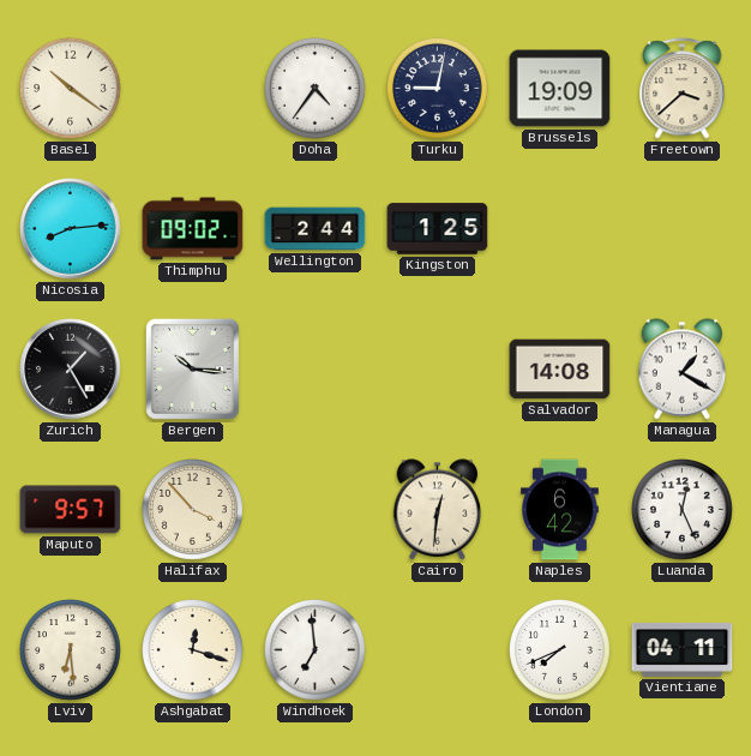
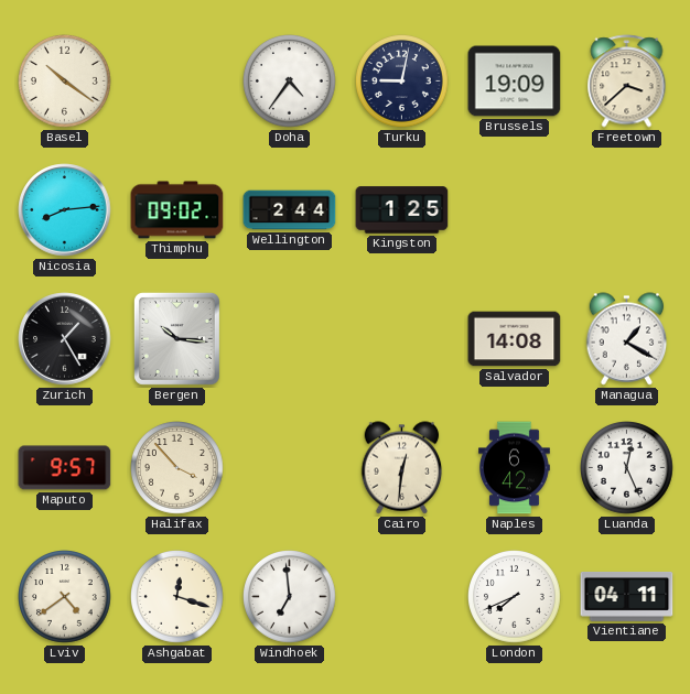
Lviv: 6:29 -> 4:39
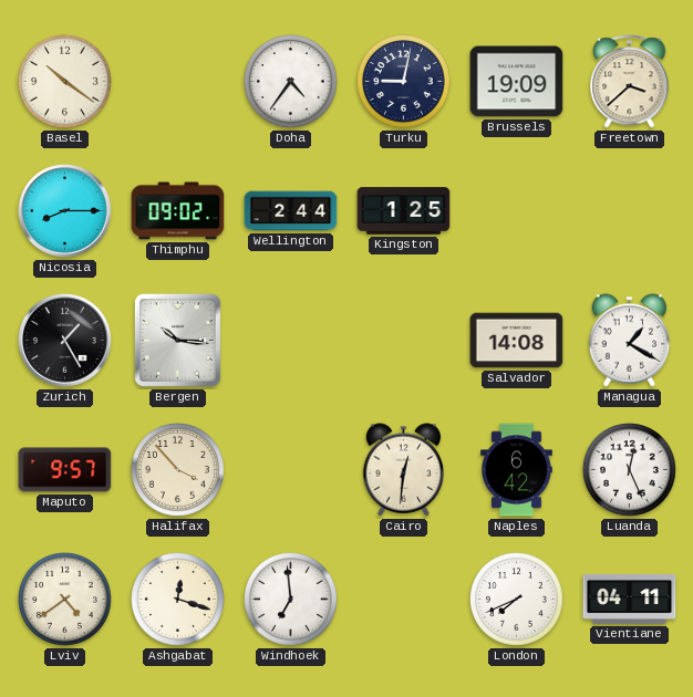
Nicosia: 8:14 -> 8:15
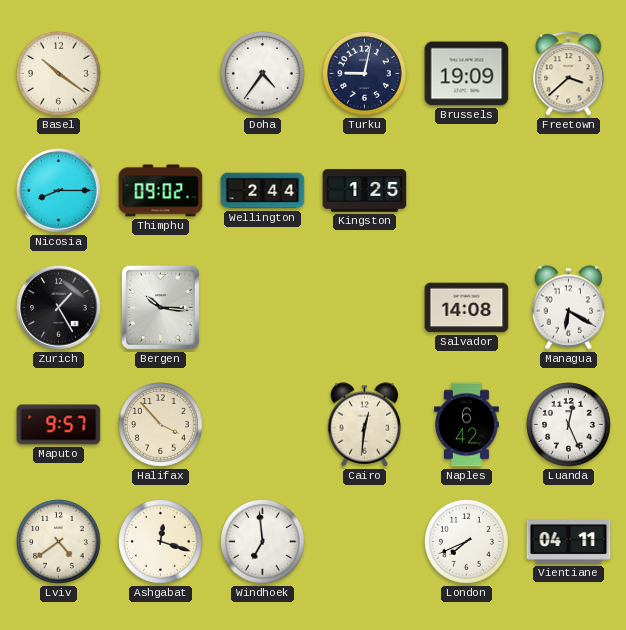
Managua: 1:20 -> 6:20
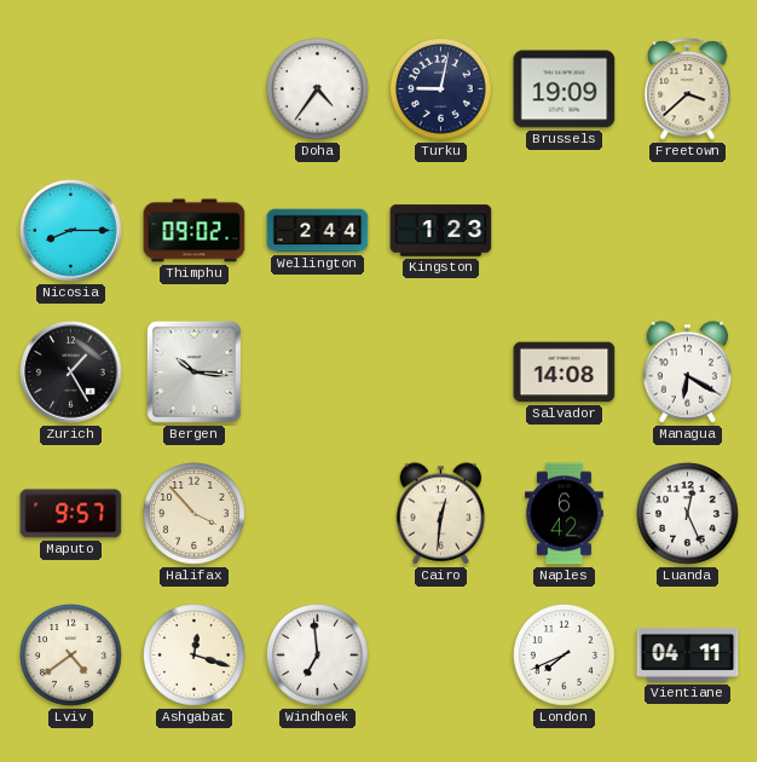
Basel: 10:21 -> none
Kingston: 1:25 -> 1:23
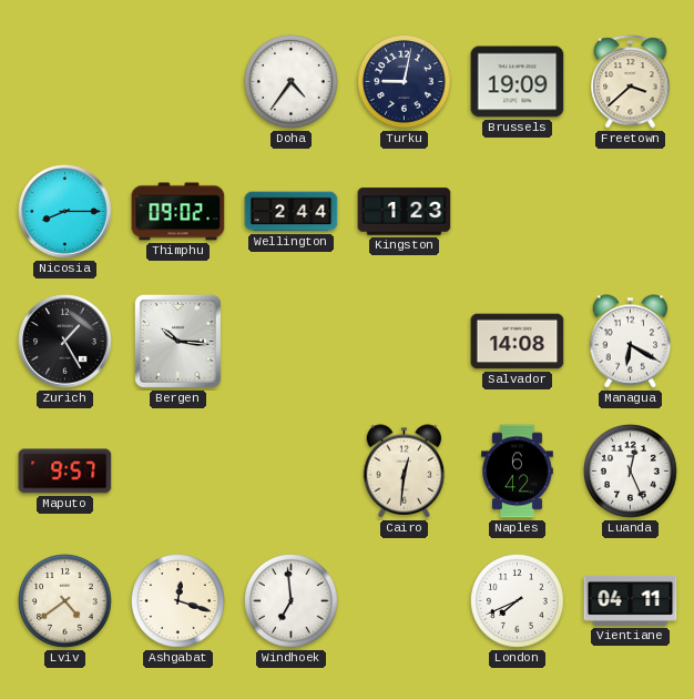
Halifax: 3:53 -> none
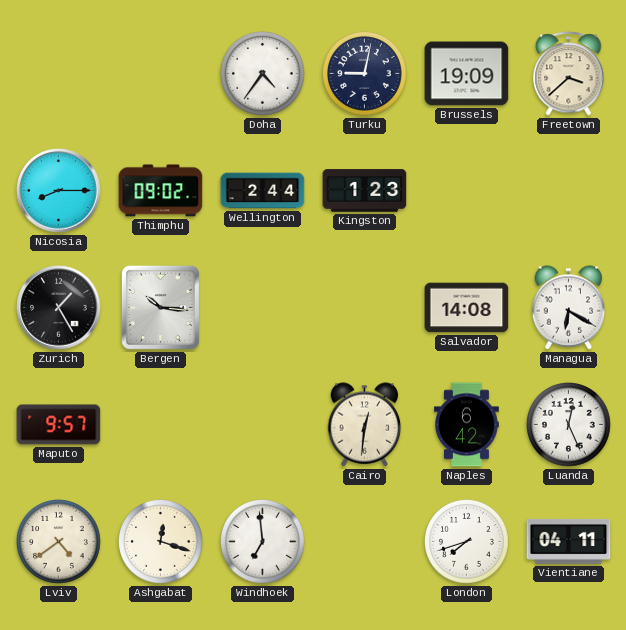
London: 7:41 -> 7:42
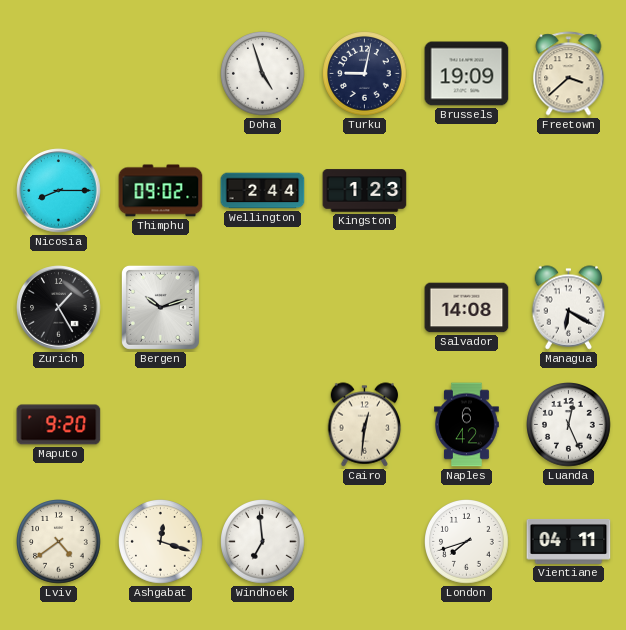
Doha: 4:36 -> 4:57
Bergen: 10:16 -> 10:12
Maputo: 9:57 -> 9:20
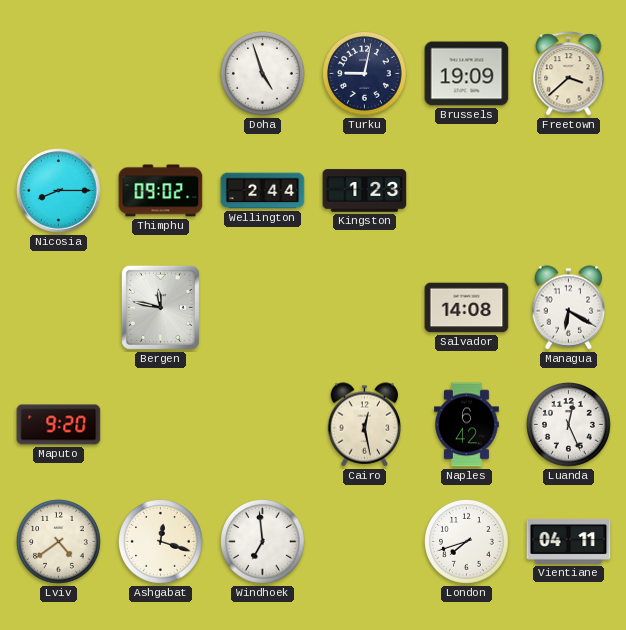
Zurich: 1:25 -> none
Bergen: 10:12 -> 11:47
Cairo: 12:31 -> 12:28
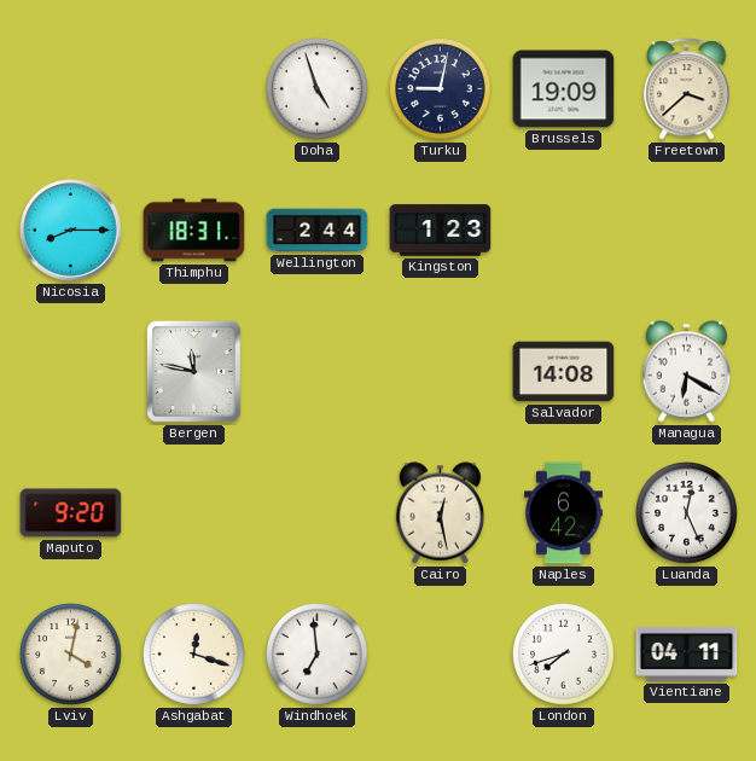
Thimphu: 09:02 -> 18:31
Lviv: 4:39 -> 4:02
